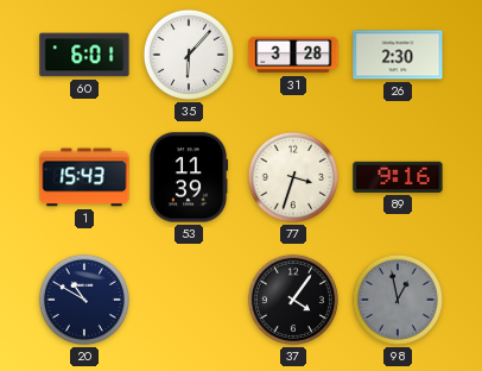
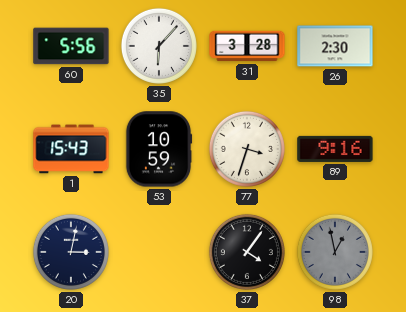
60: 6:01 -> 5:56
53: 11:39 -> 10:59
20: 10:50 -> 3:02
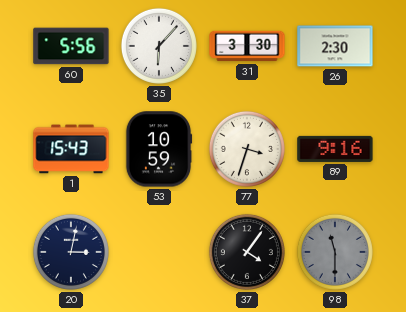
31: 3:28 -> 3:30
98: 12:58 -> 11:30
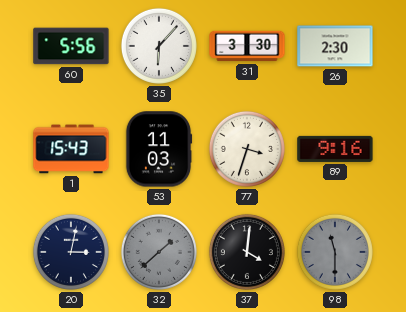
53: 10:59 -> 11:03
32: none -> 1:38
37: 4:06 -> 4:01
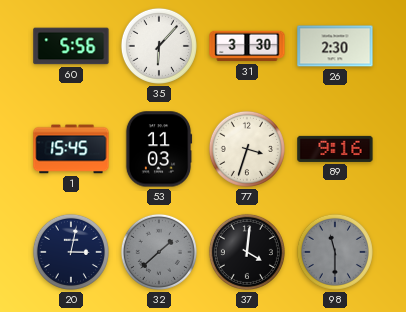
1: 15:43 -> 15:45
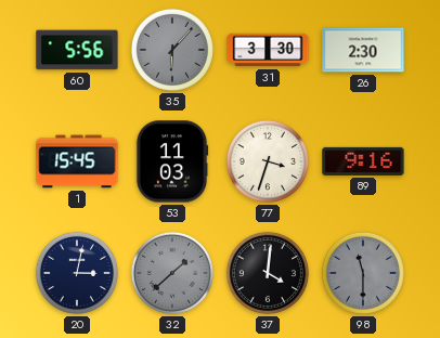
35 dial: white -> grey
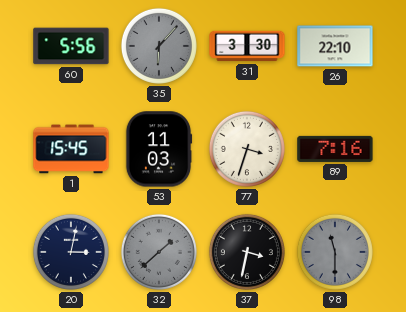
26: 2:30 -> 22:10
89: 9:16 -> 7:16
37: 4:01 -> 3:32
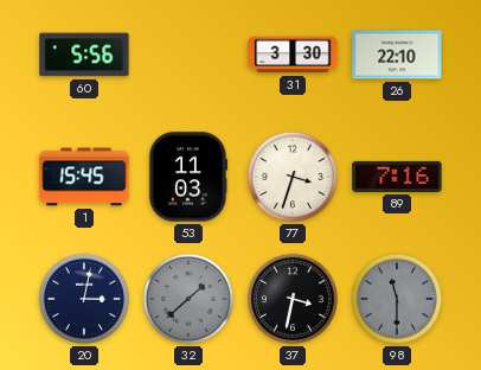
35: 6:07 -> none
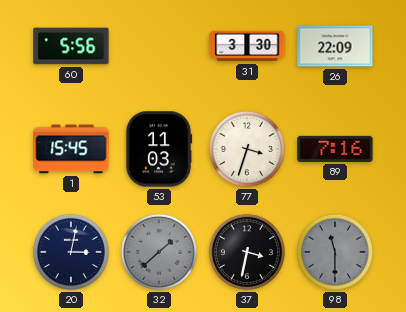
26: 22:10 -> 22:09
